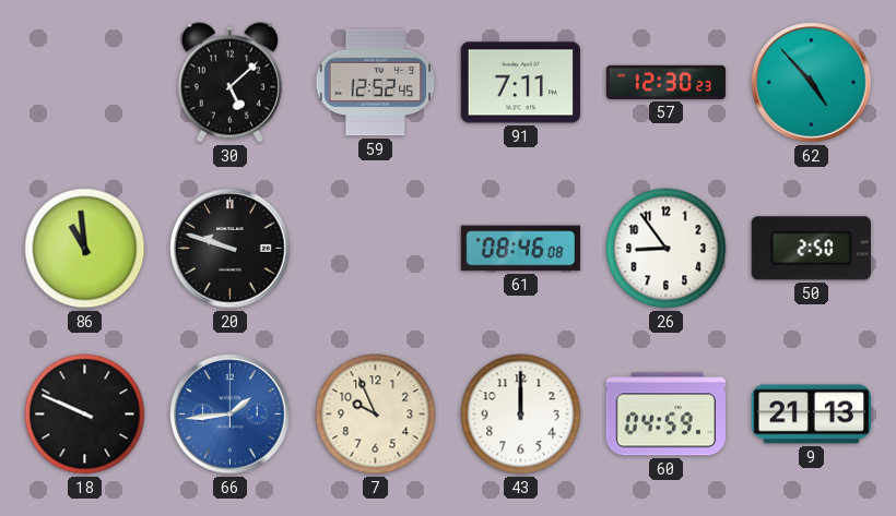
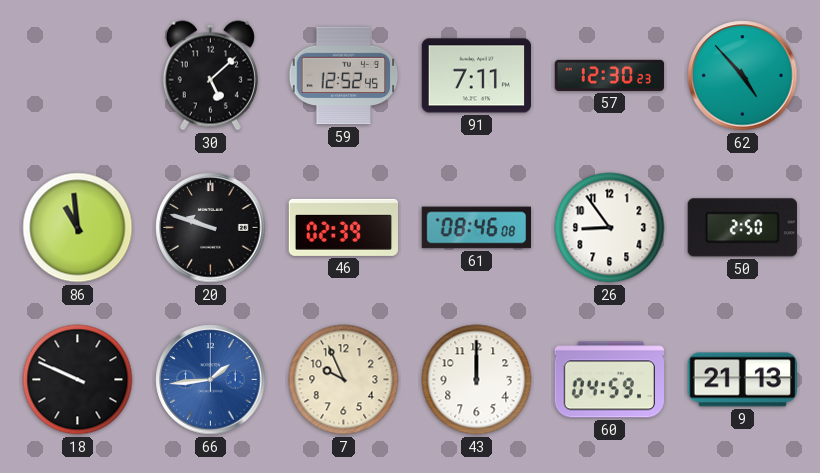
46: none -> 02:39
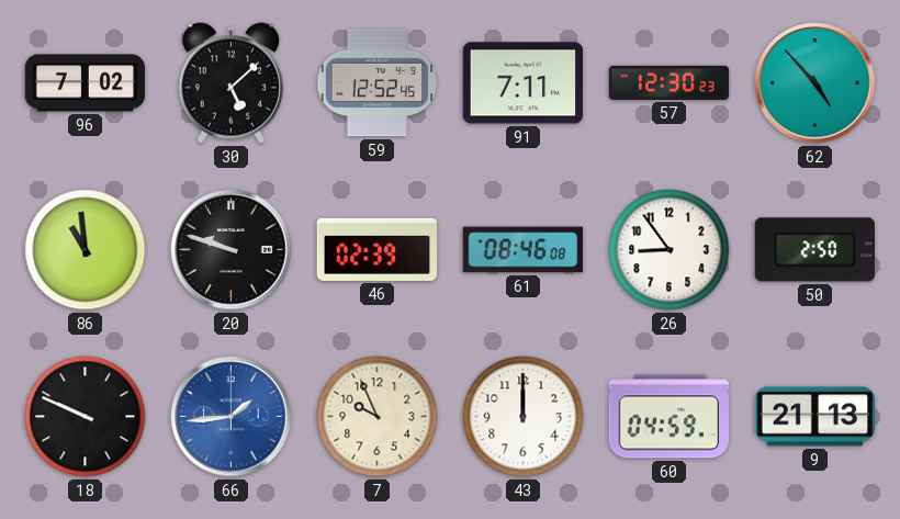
96: none -> 7:02
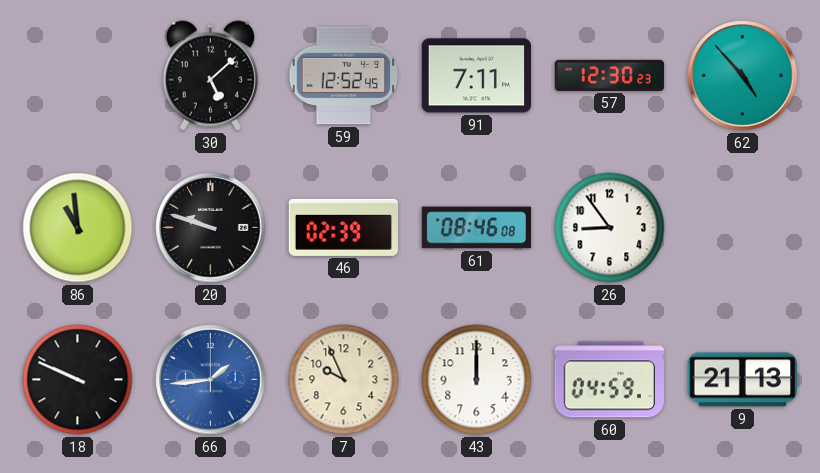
96: 7:02 -> none
50: 2:50 -> none
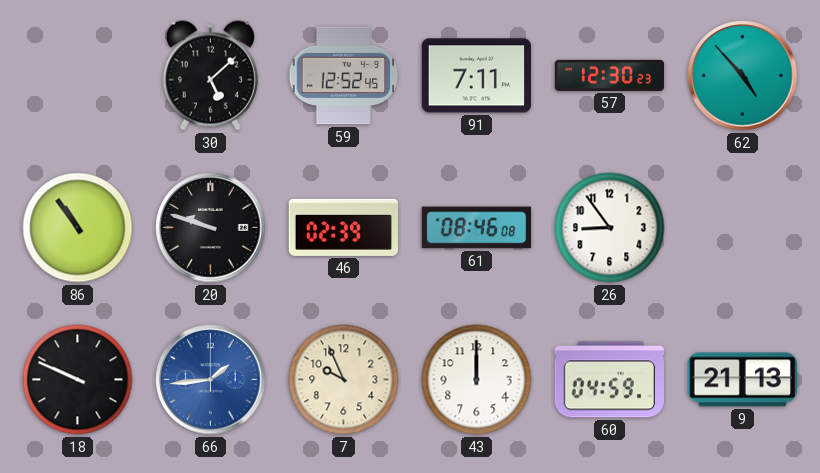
86: 10:59 -> 10:54
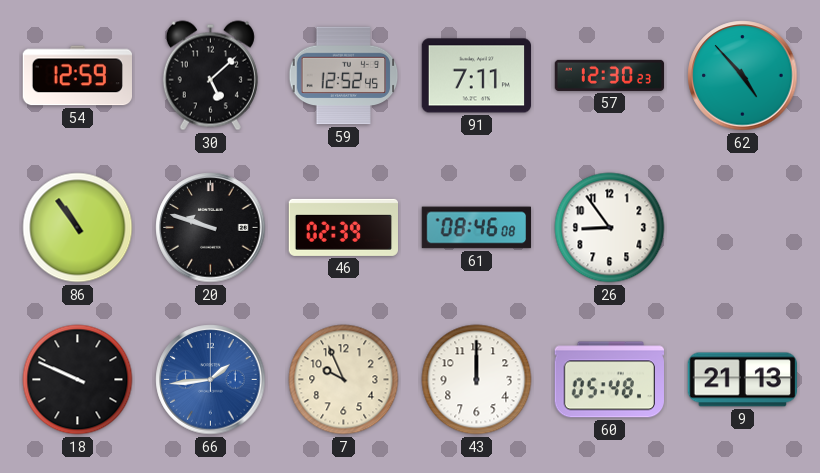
54: none -> 12:59
60: 04:59 -> 05:48
